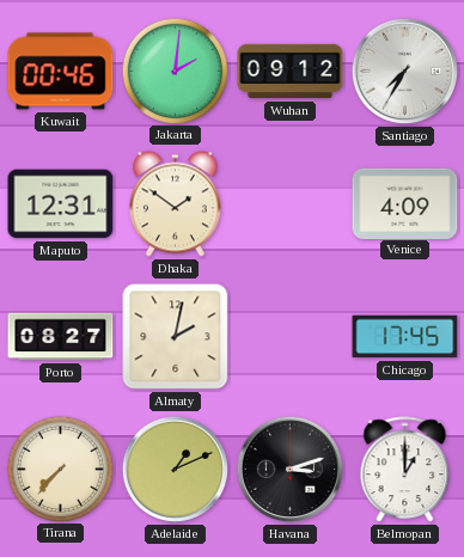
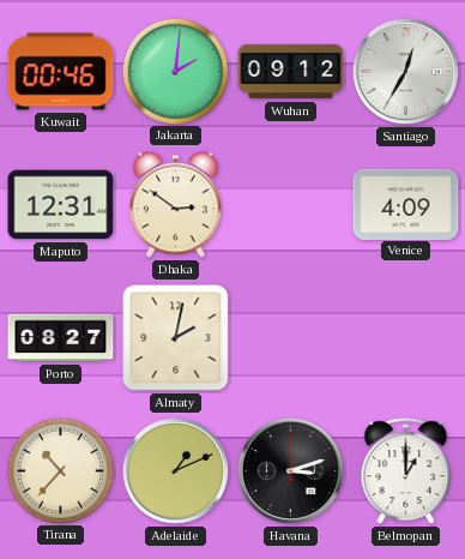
Santiago: 7:35 -> 12:35
Dhaka: 1:51 -> 2:51
Chicago: 17:45 -> none
Tirana: 7:37 -> 10:37
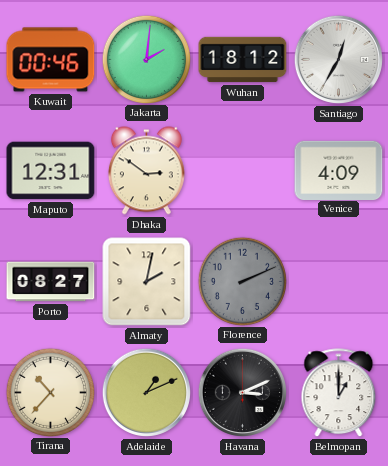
Wuhan: 09:12 -> 18:12
Florence: none -> 2:11
Havana: 3:12 -> 3:11
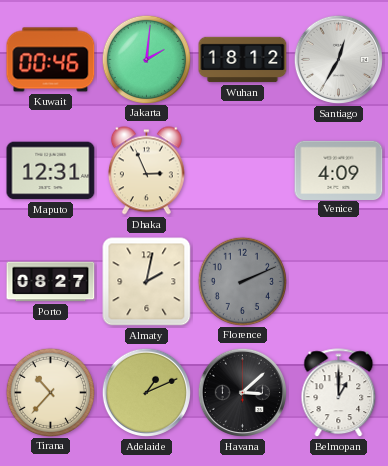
Dhaka: 2:51 -> 2:56
Havana: 3:11 -> 3:08
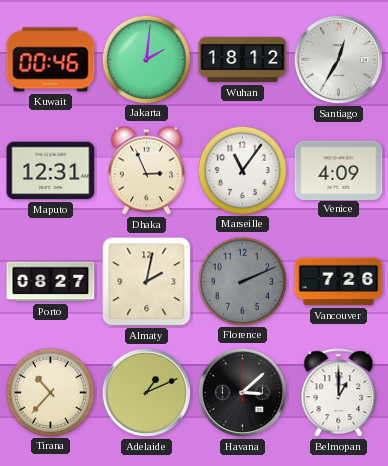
Marseille: none -> 11:06
Vancouver: none -> 7:26
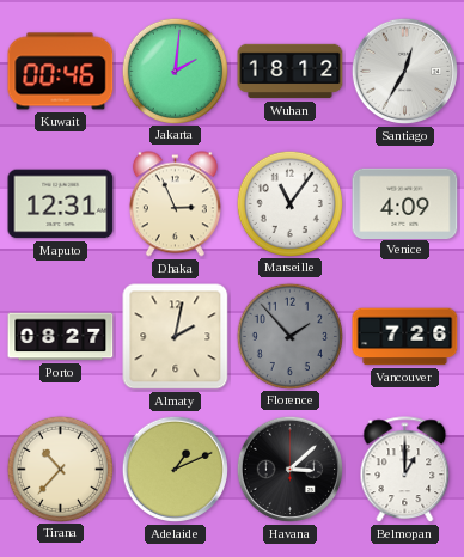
Florence: 2:11 -> 1:53
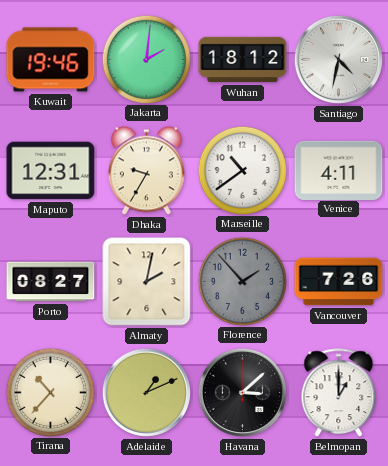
Kuwait: 00:46 -> 19:46
Santiago: 12:35 -> 4:32
Dhaka: 2:56 -> 9:35
Marseille: 11:06 -> 10:39
Venice: 4:09 -> 4:11
